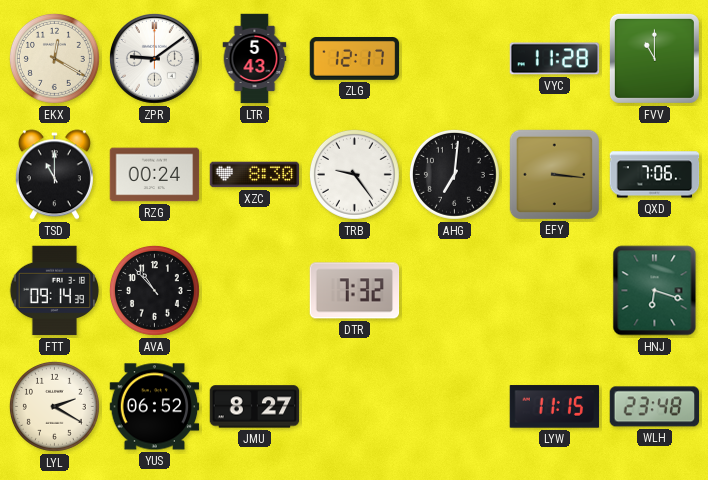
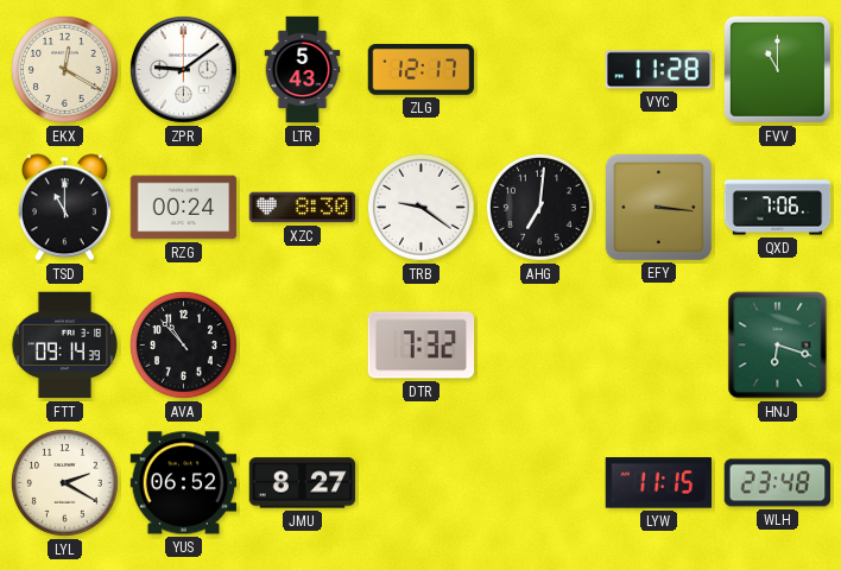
TRB: 9:24 -> 9:21
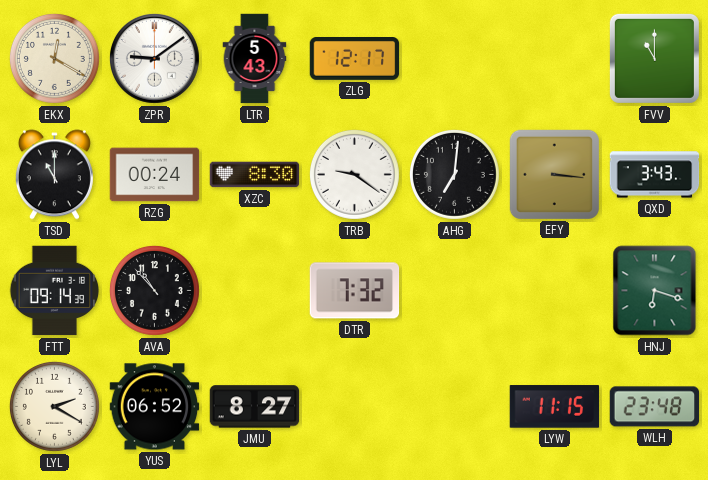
VYC: 11:28 -> none
QXD: 7:06 -> 3:43
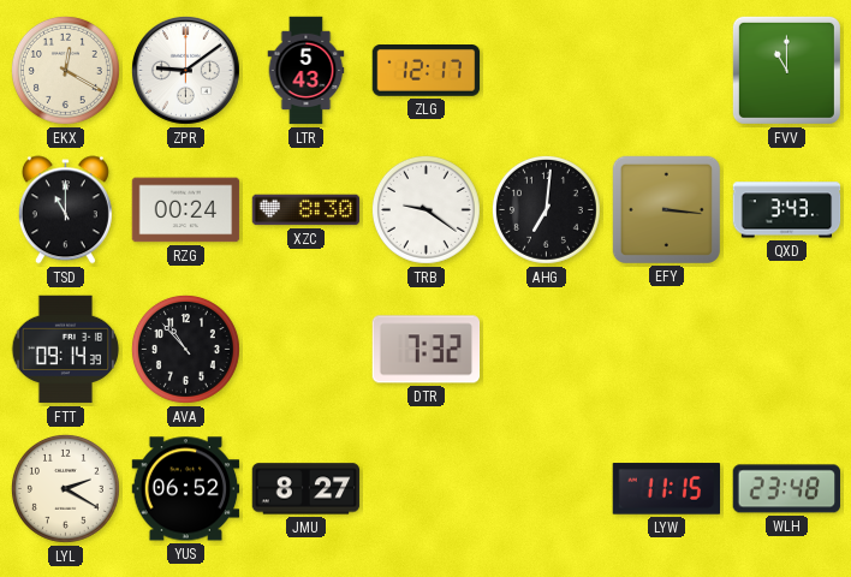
HNJ: 6:18 -> none
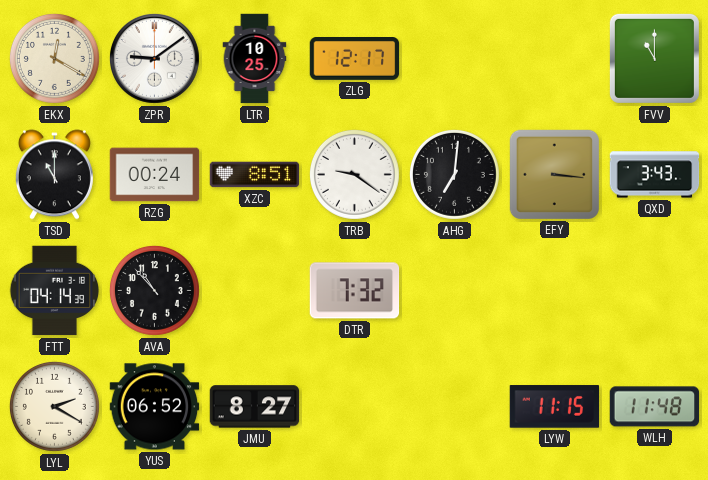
LTR: 5:43 -> 10:25
XZC: 8:30 -> 8:51
FTT: 09:14 -> 04:14
WLH: 23:48 -> 11:48
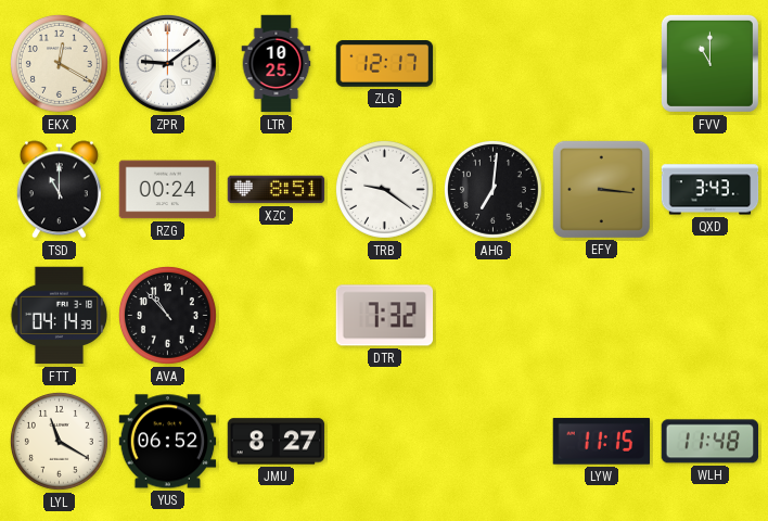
LYL: 2:20 -> 11:20
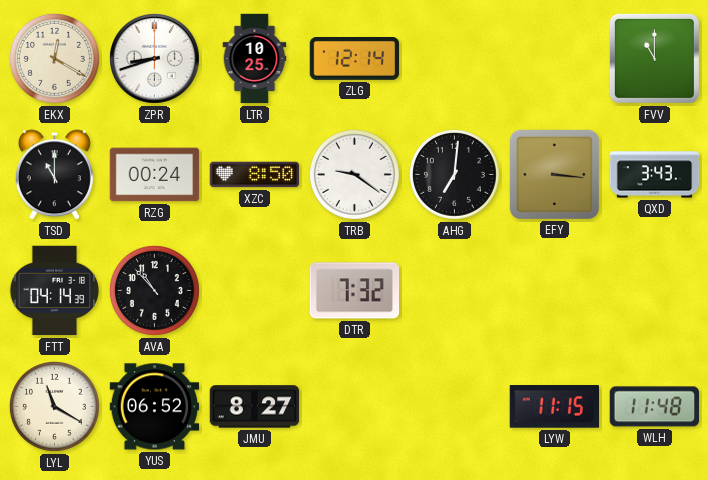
ZPR: 9:09 -> 8:42
ZLG: 12:17 -> 12:14
XZC: 8:51 -> 8:50
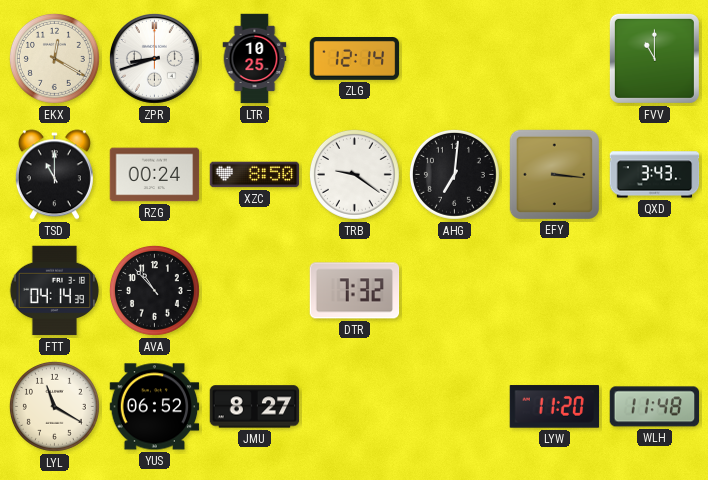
LYW: 11:15 -> 11:20
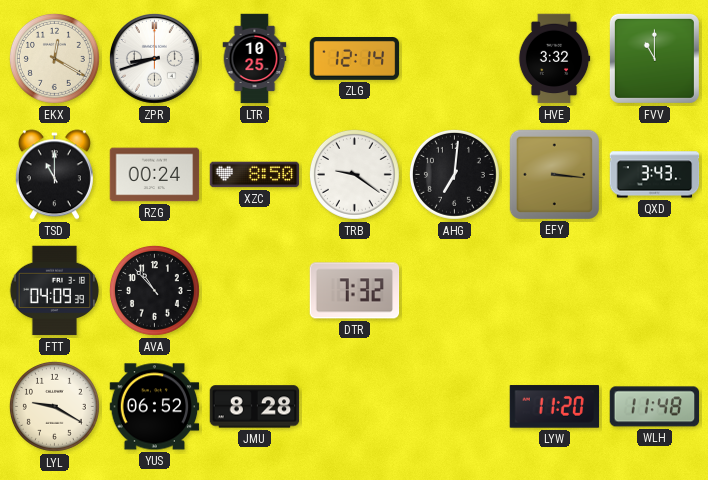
HVE: none -> 3:32
FTT: 04:14 -> 04:09
LYL: 11:20 -> 9:20
JMU: 8:27 -> 8:28
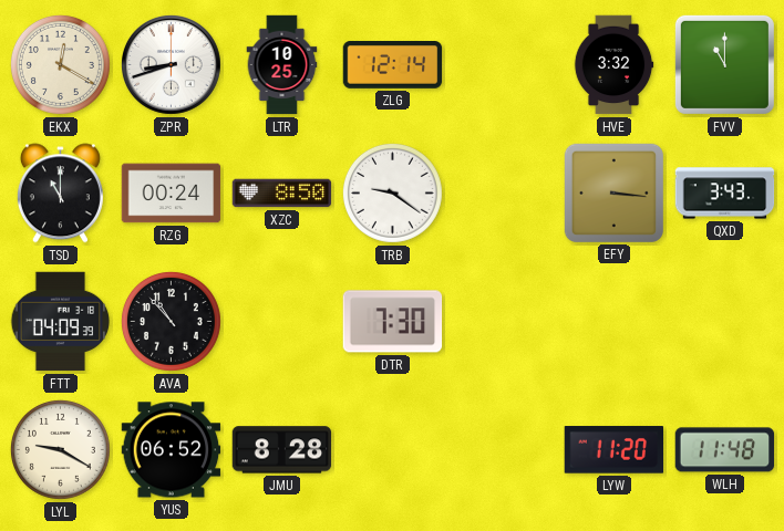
AHG: 7:01 -> none
DTR: 7:32 -> 7:30
